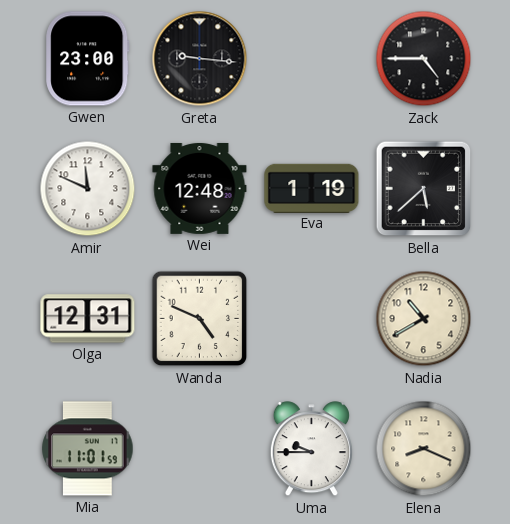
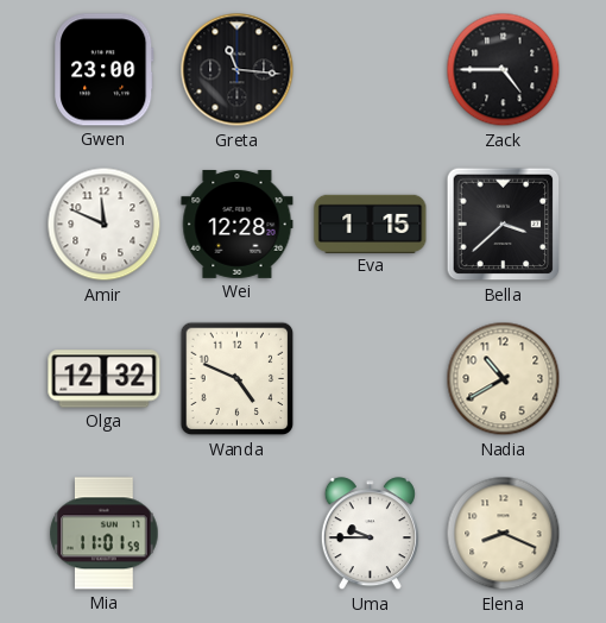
Greta: 9:16 -> 11:16
Wei: 12:48 -> 12:28
Eva: 1:19 -> 1:15
Bella: 5:38 -> 3:38
Olga: 12:31 -> 12:32
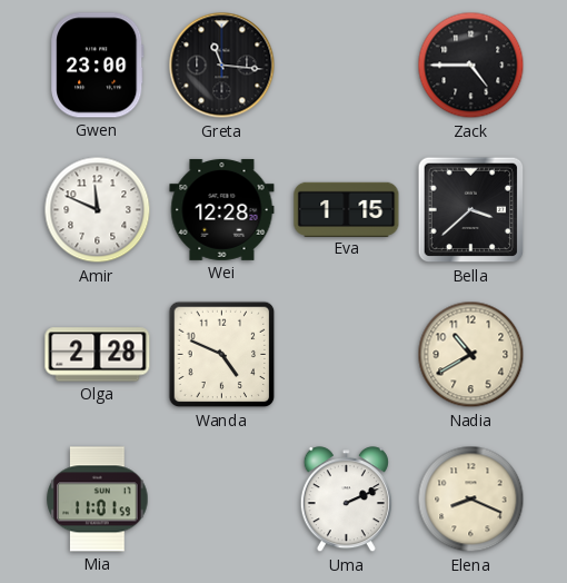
Olga: 12:32 -> 2:28
Uma: 9:45 -> 2:11
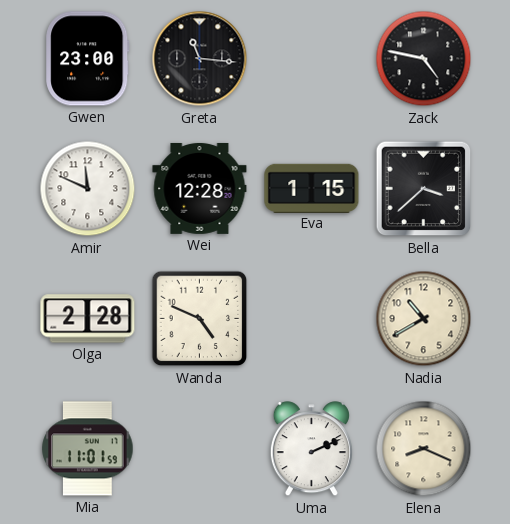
Zack: 4:45 -> 4:47
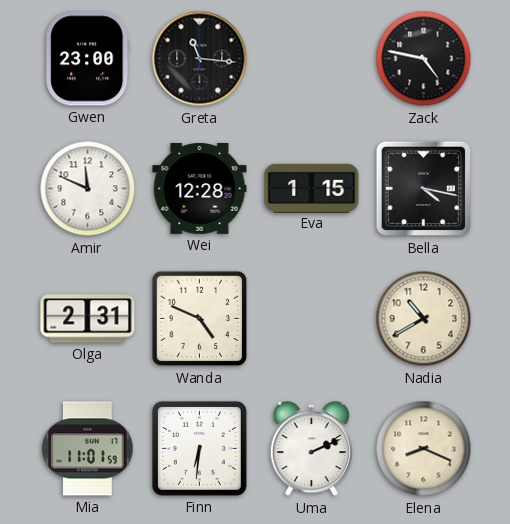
Bella: 3:38 -> 4:17
Olga: 2:28 -> 2:31
Finn: none -> 6:31
